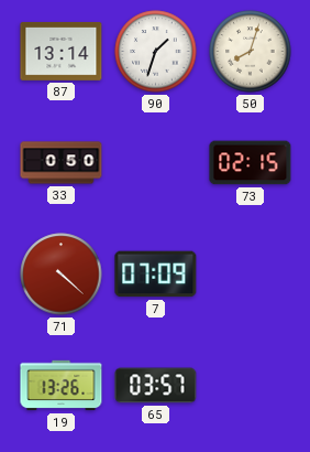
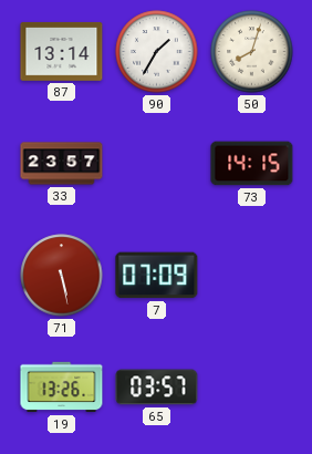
90: 1:33 -> 1:35
33: 0:50 -> 23:57
73: 02:15 -> 14:15
71: 4:22 -> 5:28
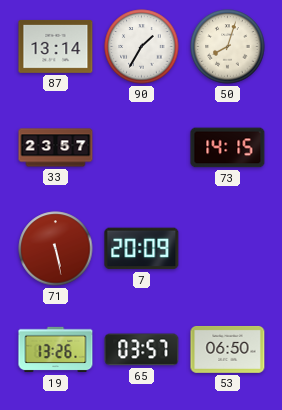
7: 07:09 -> 20:09
53: none -> 06:50
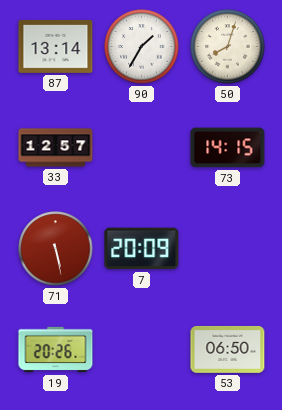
33: 23:57 -> 12:57
19: 13:26 -> 20:26
65: 03:57 -> none
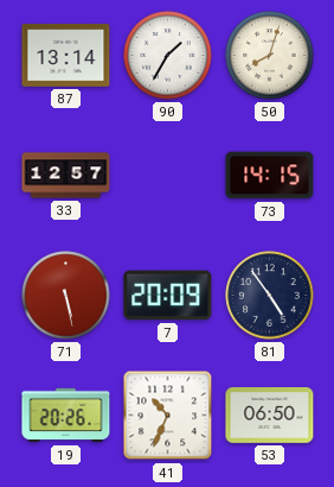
81: none -> 4:54
41: none -> 10:34
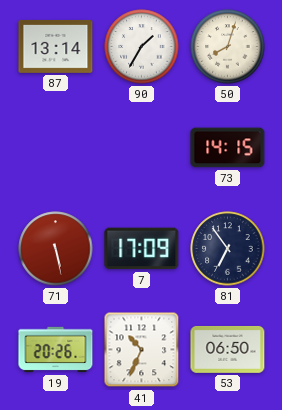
33: 12:57 -> none
7: 20:09 -> 17:09
81: 4:54 -> 6:54
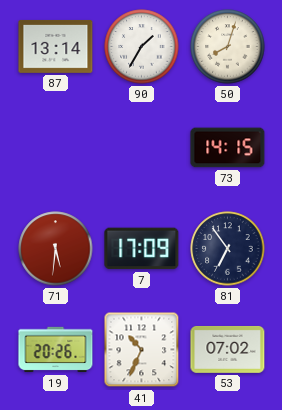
71: 5:28 -> 5:31
53: 06:50 -> 07:02
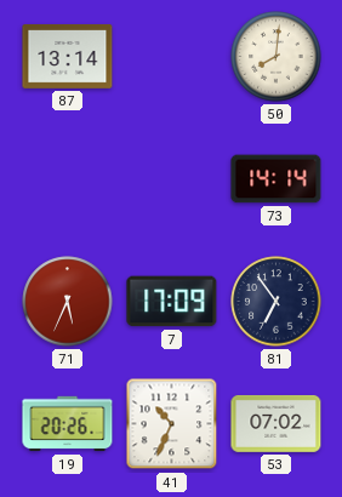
90: 1:35 -> none
50: 8:03 -> 8:01
73: 14:15 -> 14:14
71: 5:31 -> 5:34
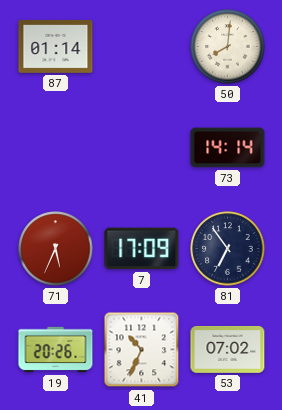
87: 13:14 -> 01:14
